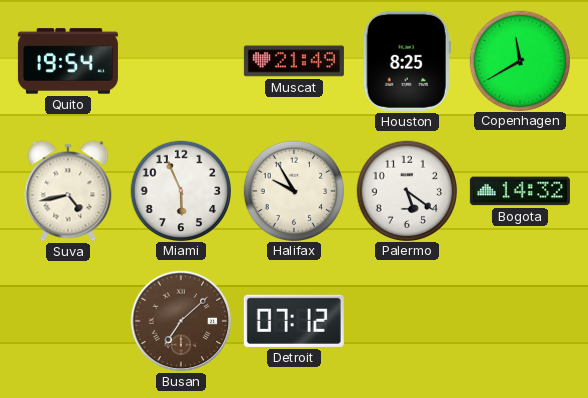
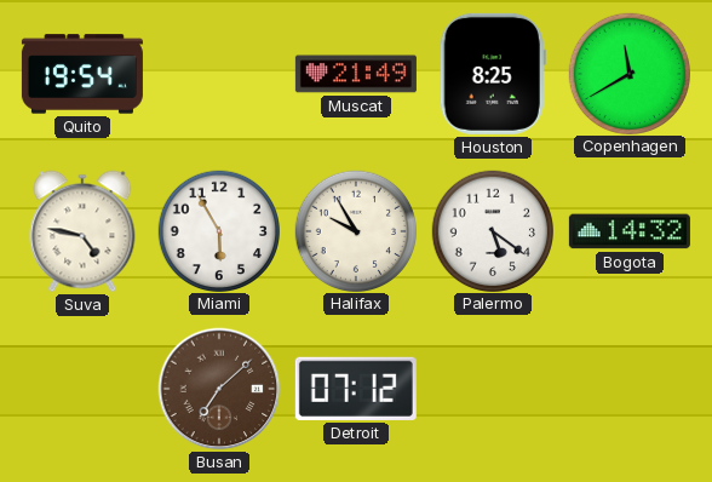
Suva: 4:43 -> 4:47
Miami: 5:56 -> 5:55
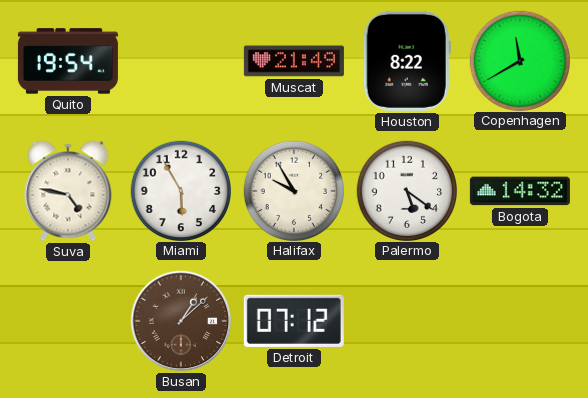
Houston: 8:25 -> 8:22
Busan: 7:08 -> 1:08
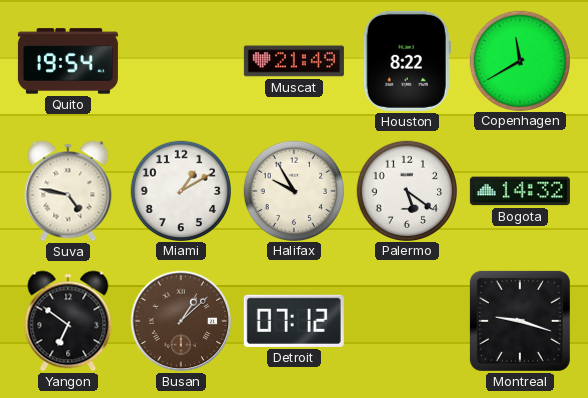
Miami: 5:55 -> 1:10
Yangon: none -> 6:51
Montreal: none -> 9:18
